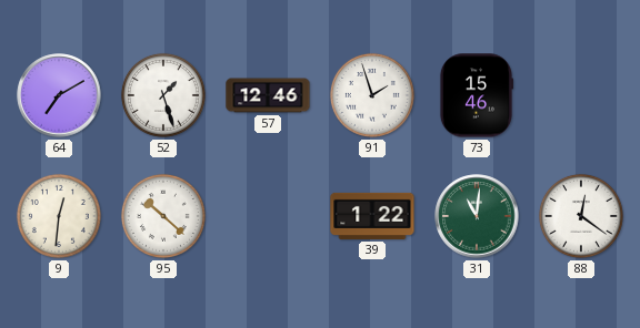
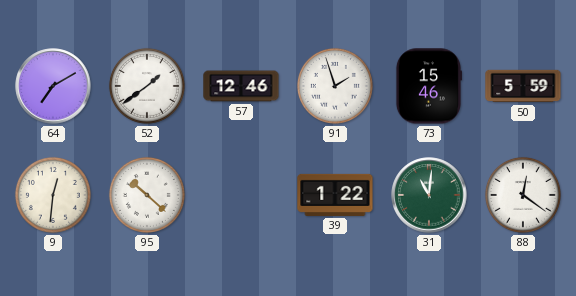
52: 1:27 -> 1:39
50: none -> 5:59
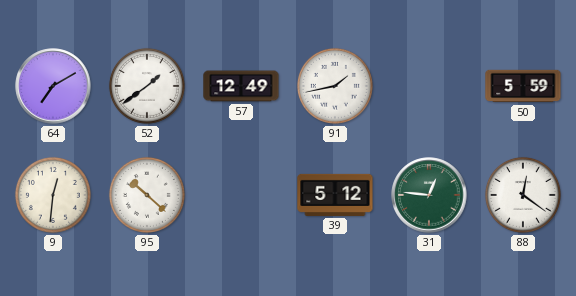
57: 12:46 -> 12:49
91: 1:57 -> 1:43
73: 15:46 -> none
39: 1:22 -> 5:12
31: 11:01 -> 12:46
